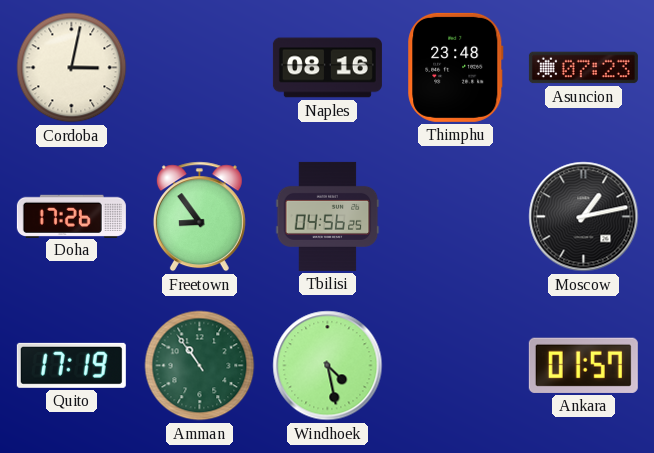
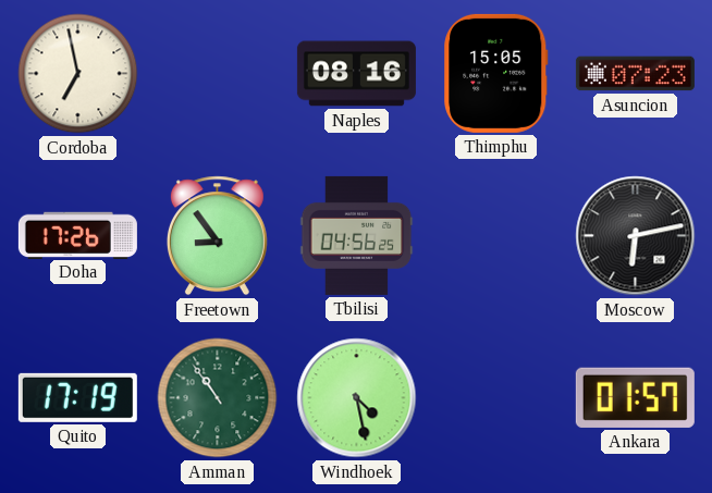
Cordoba: 3:02 -> 6:58
Thimphu: 23:48 -> 15:05
Moscow: 1:13 -> 6:13
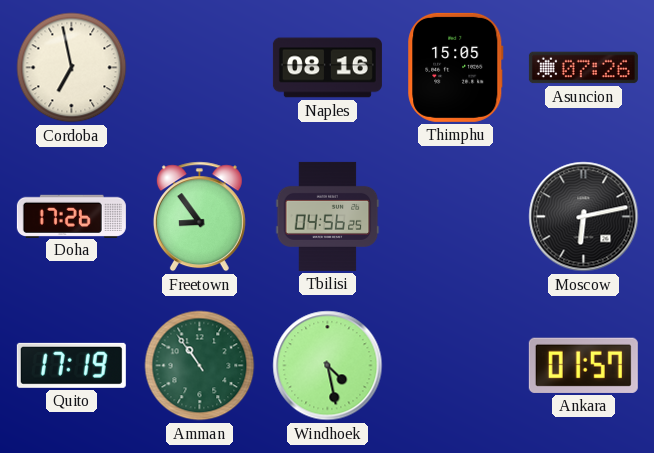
Asuncion: 07:23 -> 07:26
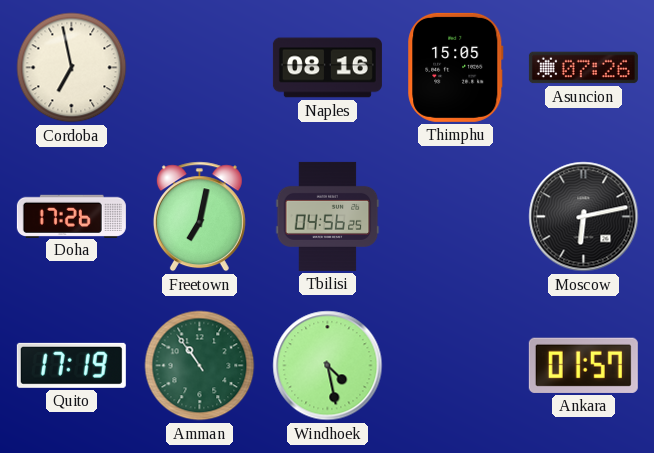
Freetown: 8:54 -> 7:02
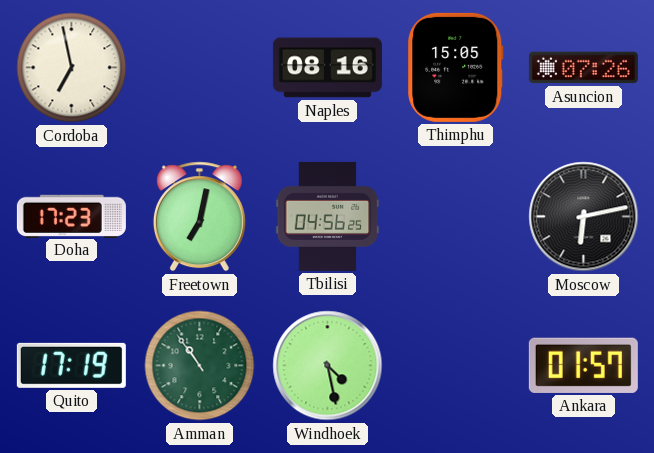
Doha: 17:26 -> 17:23
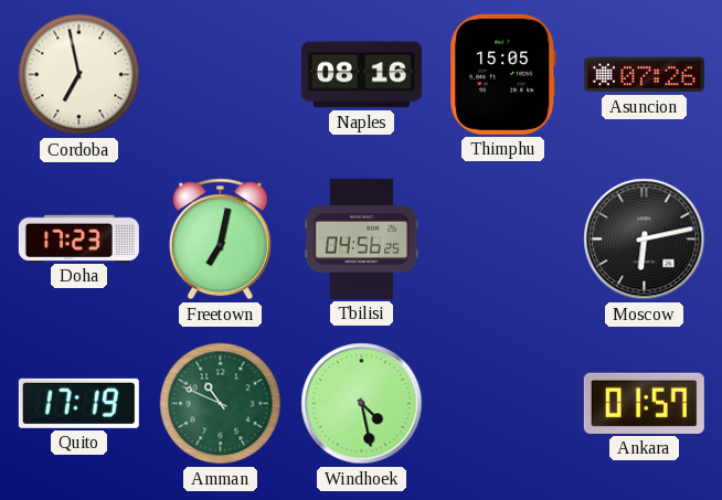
Amman: 10:54 -> 10:49
